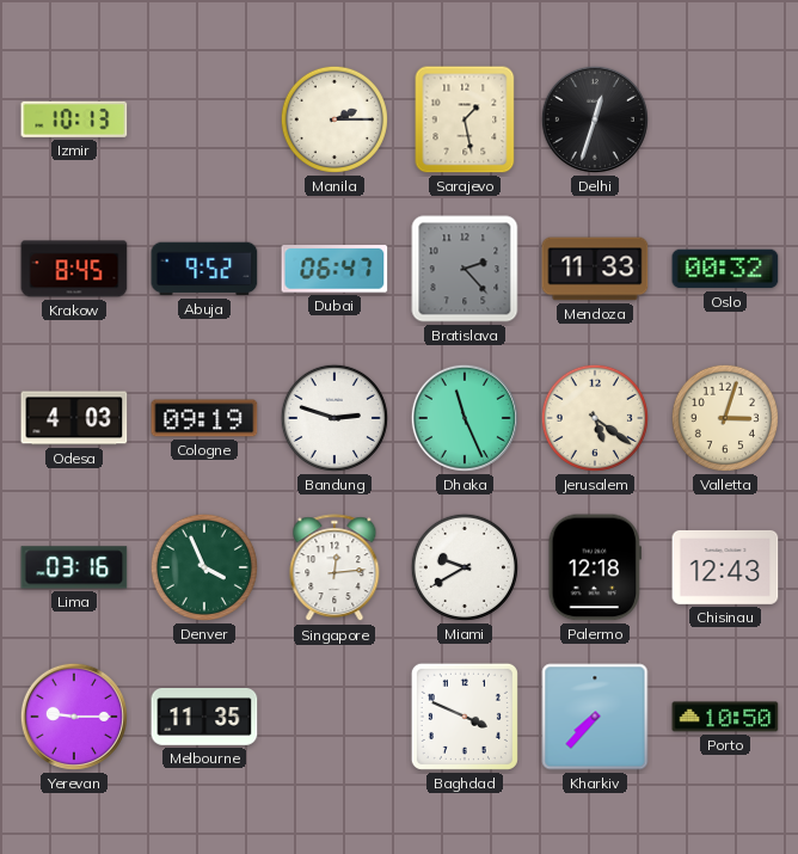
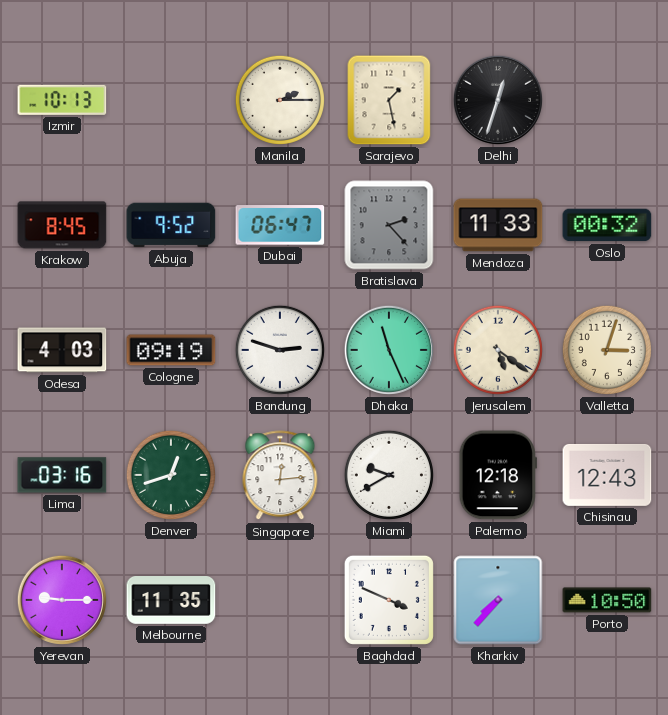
Denver: 3:56 -> 12:42
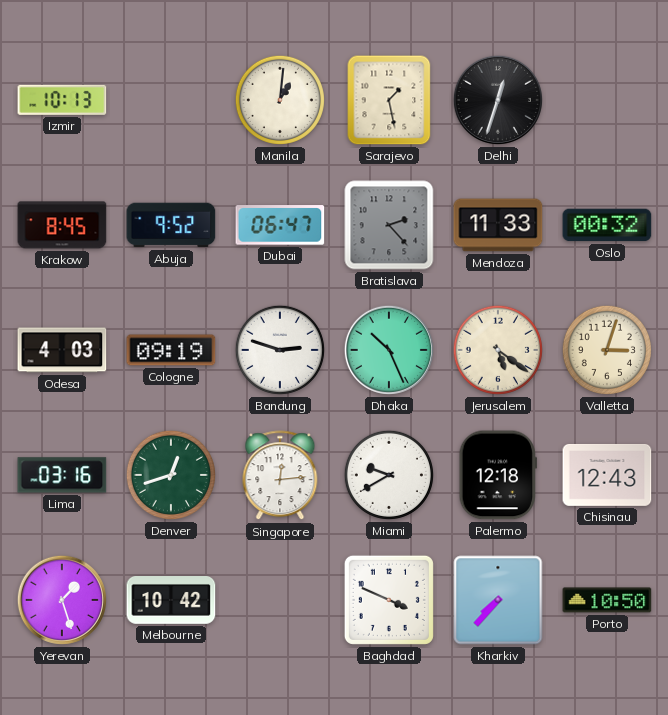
Manila: 2:15 -> 1:01
Dhaka: 11:26 -> 10:26
Yerevan: 9:15 -> 1:27
Melbourne: 11:35 -> 10:42
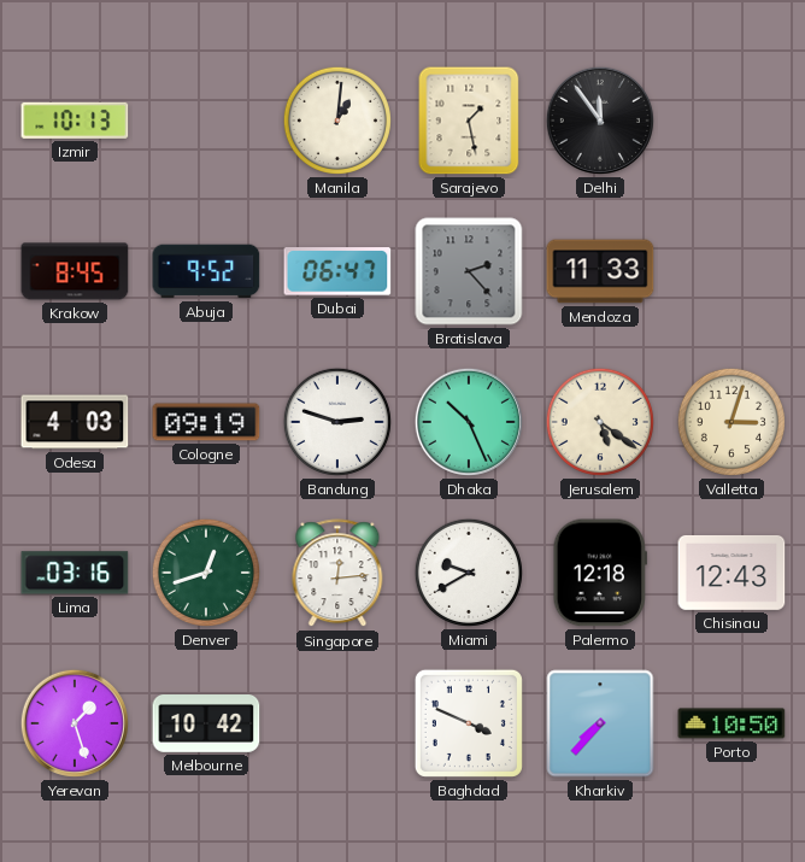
Delhi: 12:33 -> 11:54
Oslo: 00:32 -> none
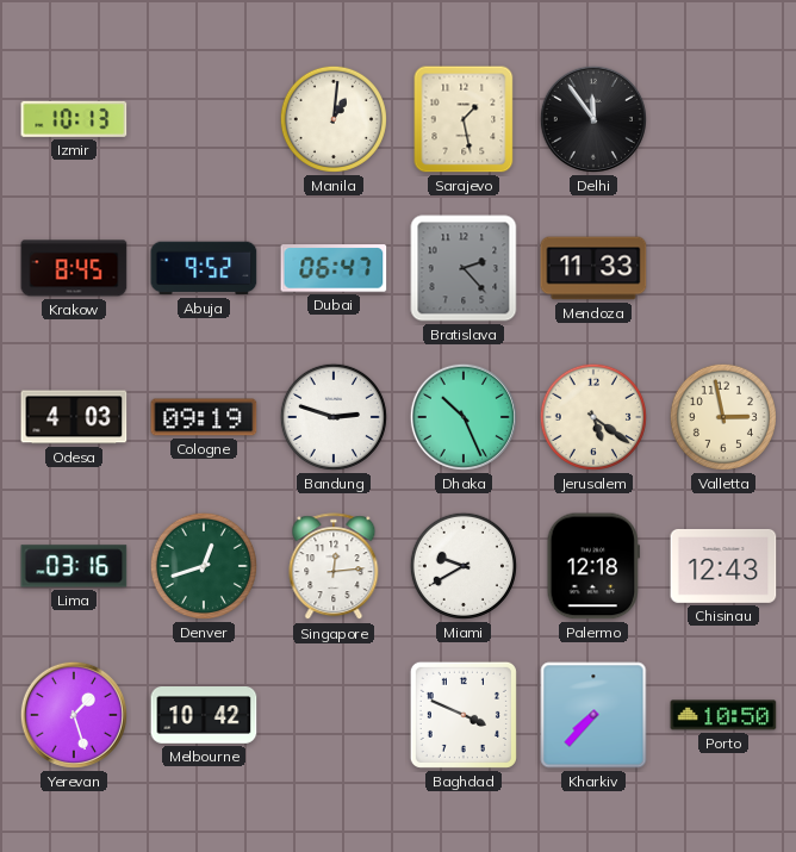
Valletta: 3:03 -> 2:58
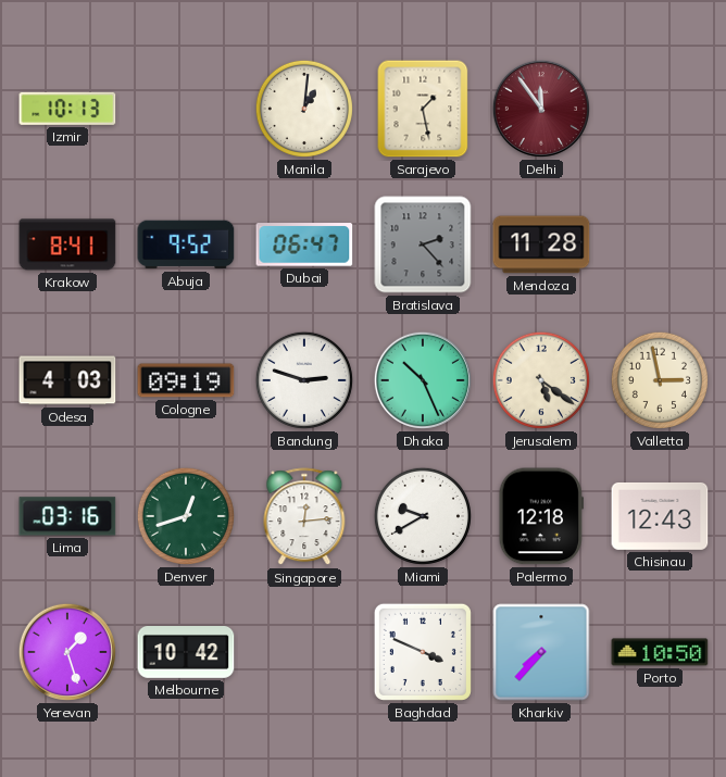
Delhi dial: black -> burgundy
Krakow: 8:45 -> 8:41
Mendoza: 11:33 -> 11:28
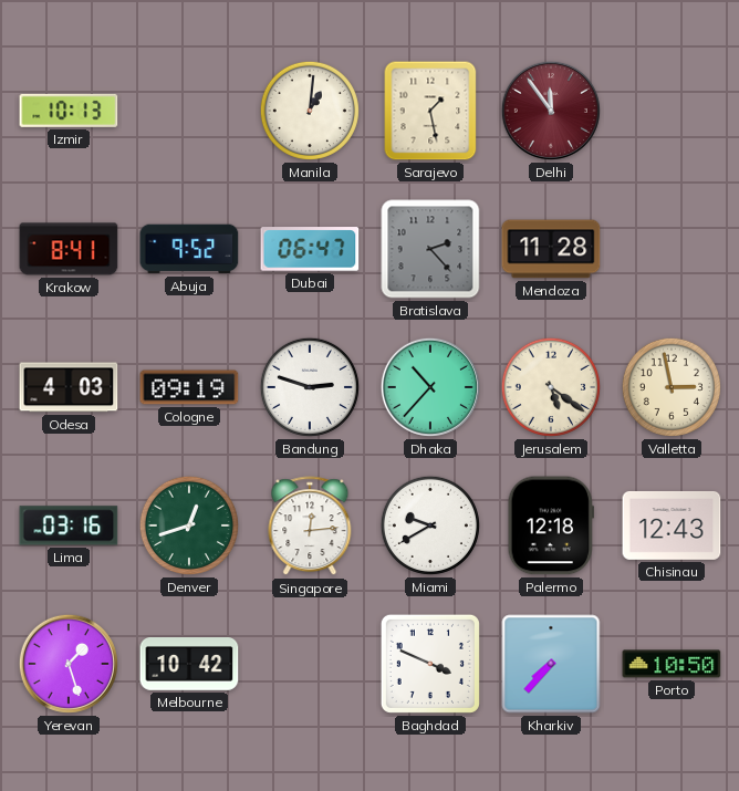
Dhaka: 10:26 -> 10:37
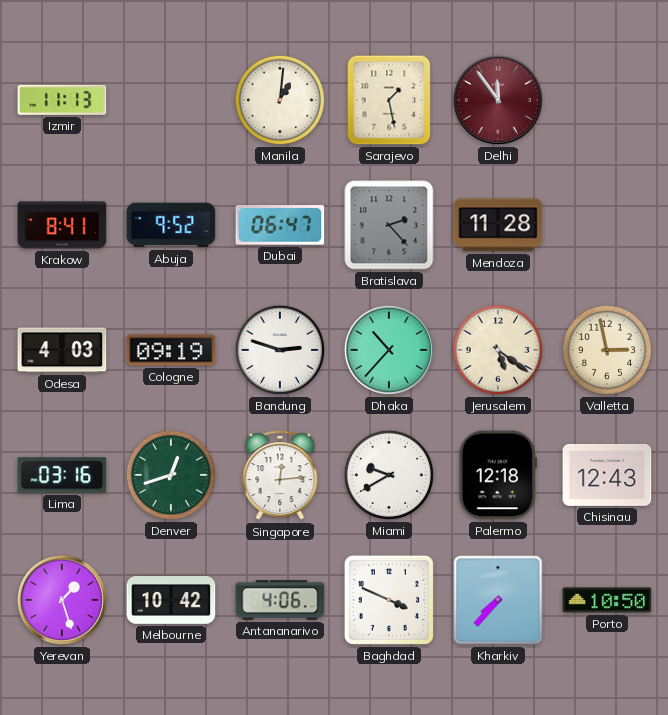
Izmir: 10:13 -> 11:13
Antananarivo: none -> 4:06
